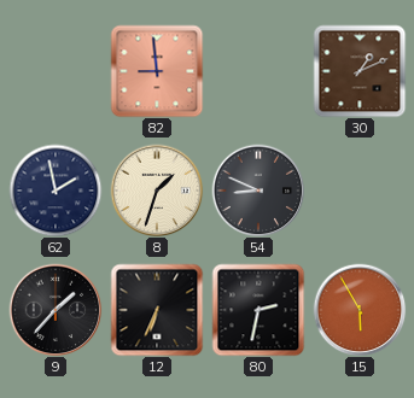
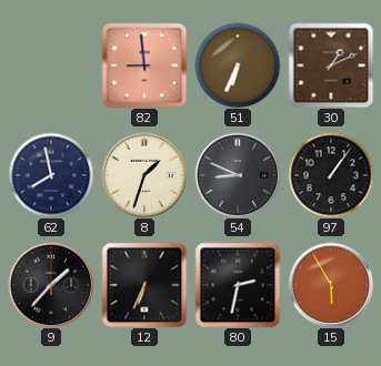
51: none -> 6:34
62: 1:58 -> 7:58
97: none -> 1:06
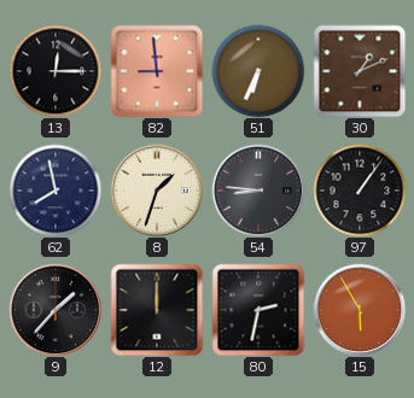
13: none -> 12:15
54: 8:49 -> 8:46
12: 6:34 -> 12:00
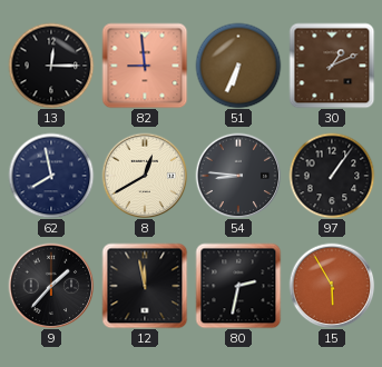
8: 1:33 -> 12:40
12: 12:00 -> 11:58
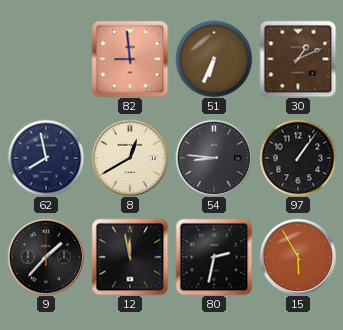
13: 12:15 -> none
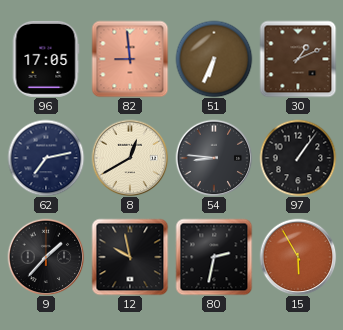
96: none -> 17:05
62: 7:58 -> 7:13
12: 11:58 -> 9:58
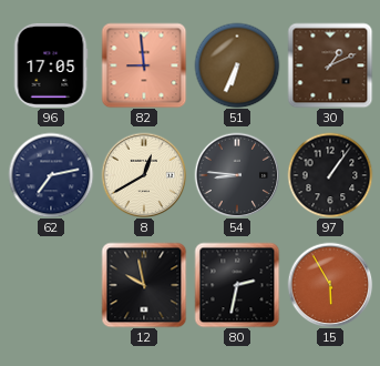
9: 1:37 -> none
